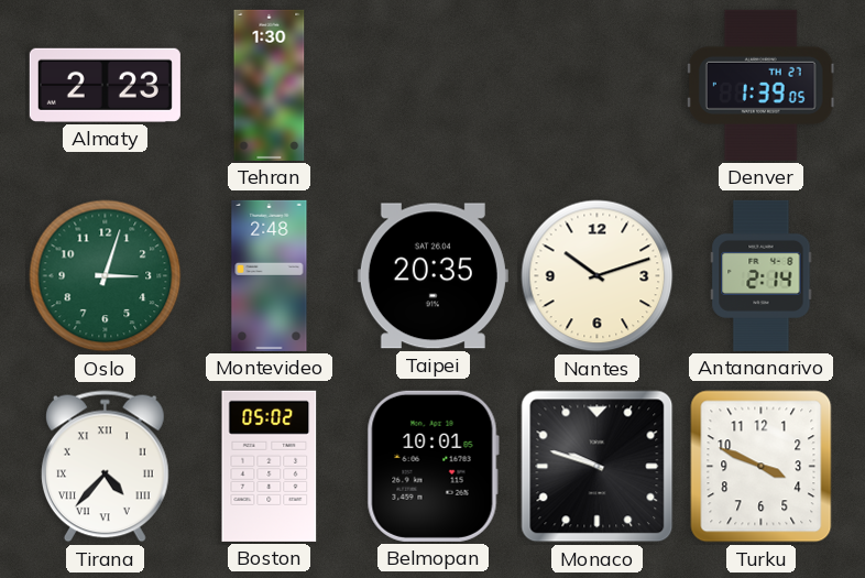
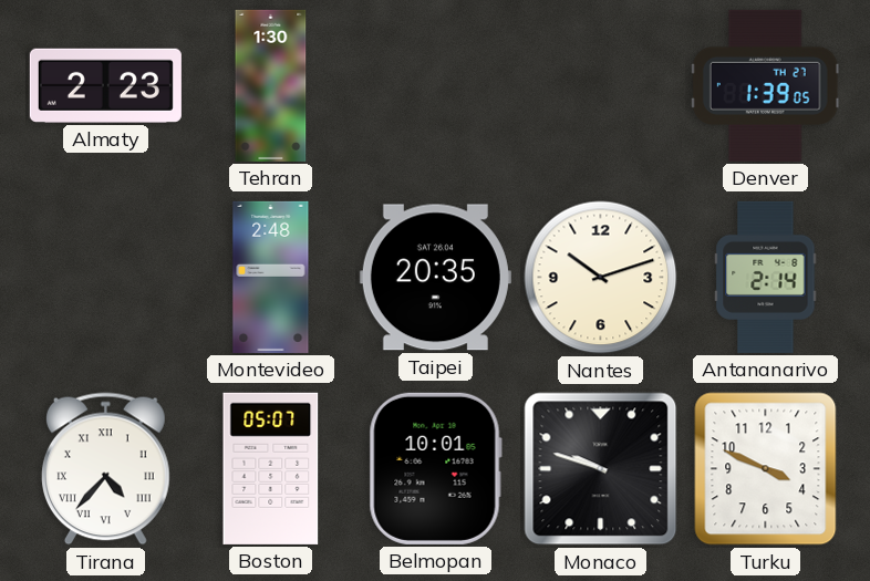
Oslo: 3:03 -> none
Boston: 05:02 -> 05:07
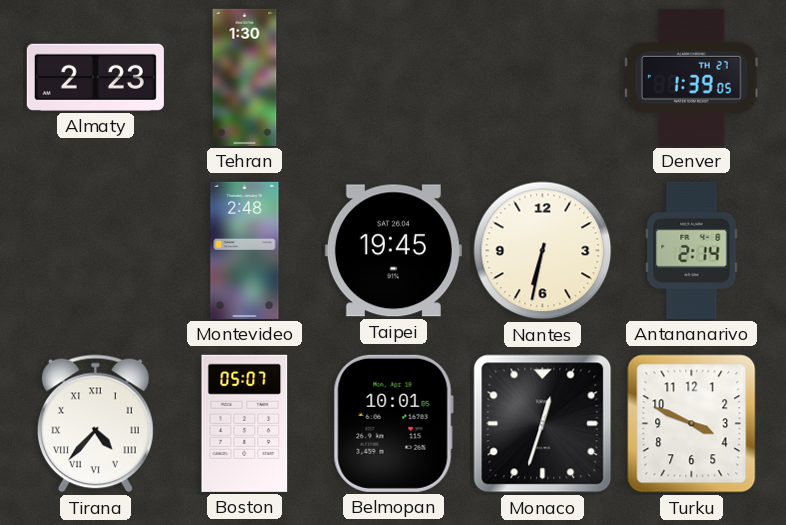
Taipei: 20:35 -> 19:45
Nantes: 10:12 -> 6:32
Monaco: 9:48 -> 12:33
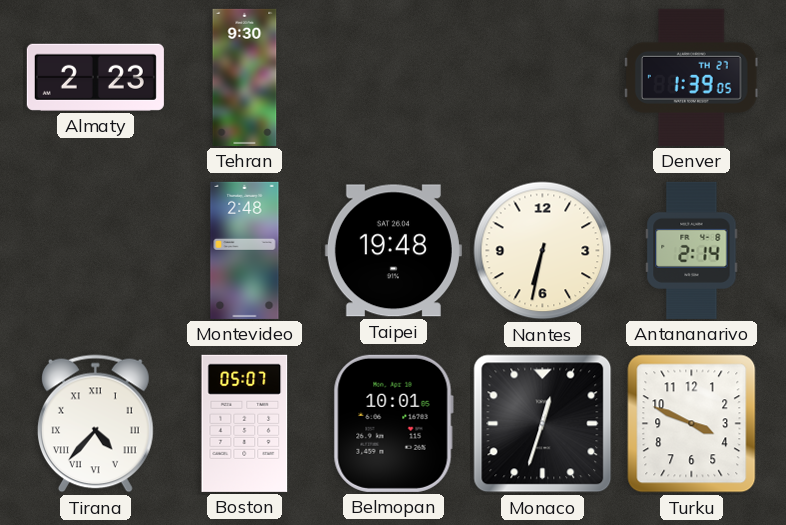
Tehran: 1:30 -> 9:30
Taipei: 19:45 -> 19:48
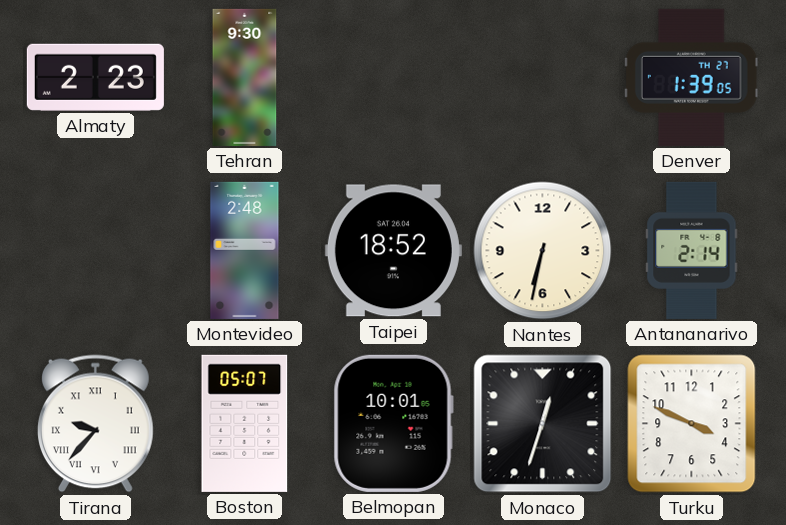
Taipei: 19:48 -> 18:52
Tirana: 4:37 -> 9:37
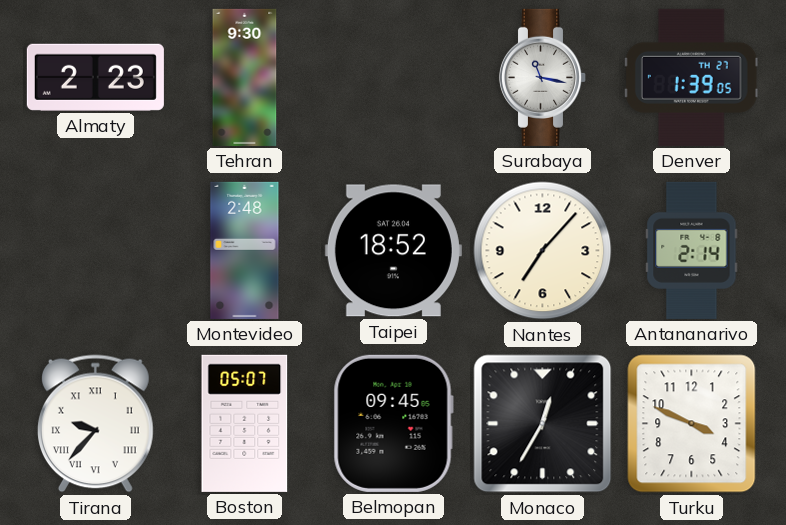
Surabaya: none -> 11:17
Nantes: 6:32 -> 7:07
Belmopan: 10:01 -> 09:45
Monaco: 12:33 -> 12:35
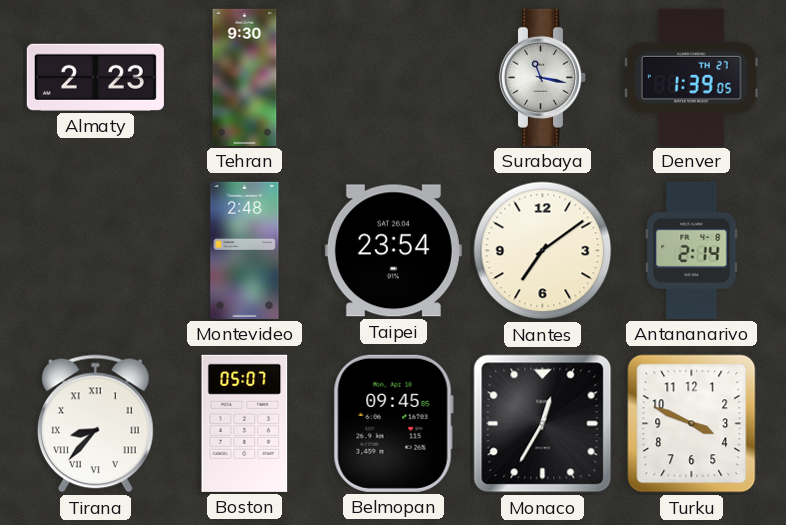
Taipei: 18:52 -> 23:54
Nantes: 7:07 -> 7:09
Tirana: 9:37 -> 8:37
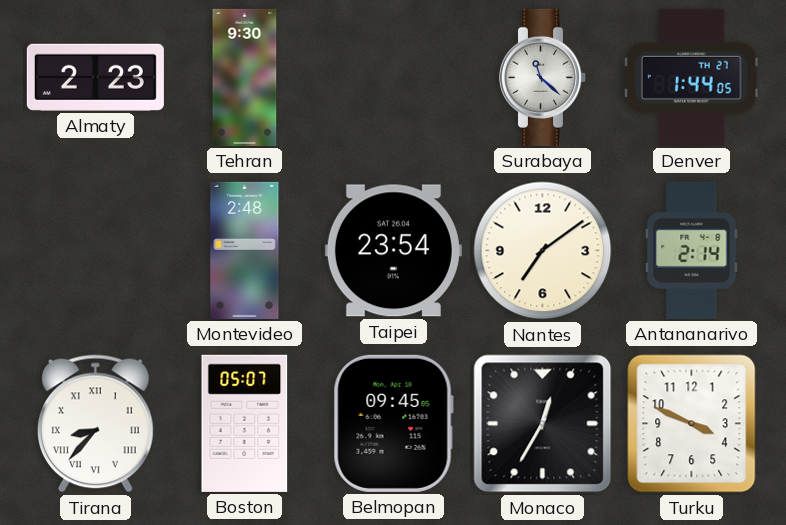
Surabaya: 11:17 -> 11:22
Denver: 1:39 -> 1:44
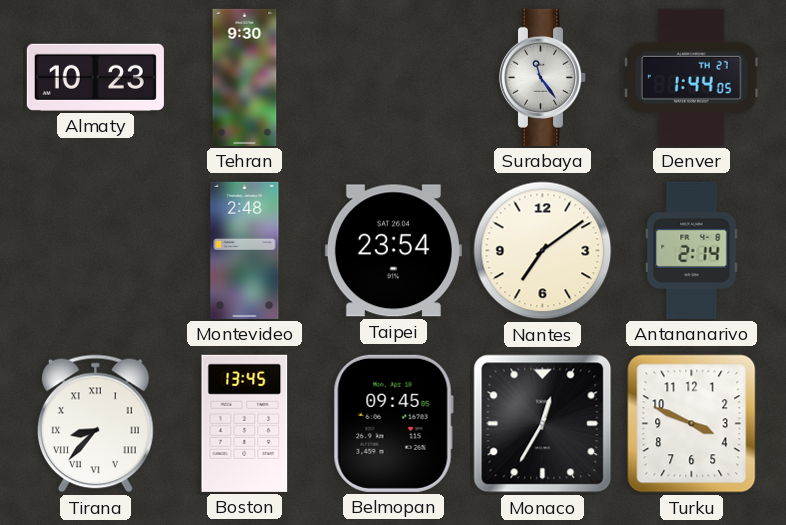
Almaty: 2:23 -> 10:23
Surabaya: 11:22 -> 11:24
Boston: 05:07 -> 13:45
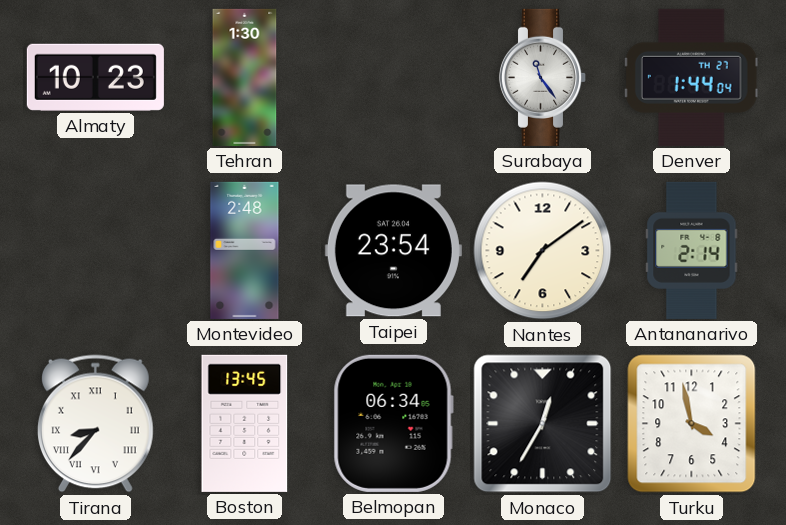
Tehran: 9:30 -> 1:30
Denver: 1:44:05 -> 1:44:04
Belmopan: 09:45 -> 06:34
Turku: 3:49 -> 3:58
